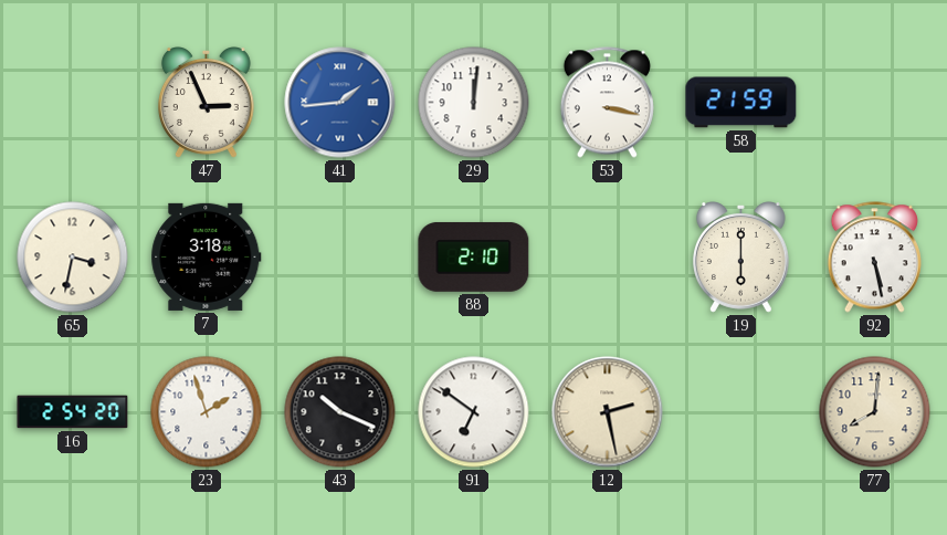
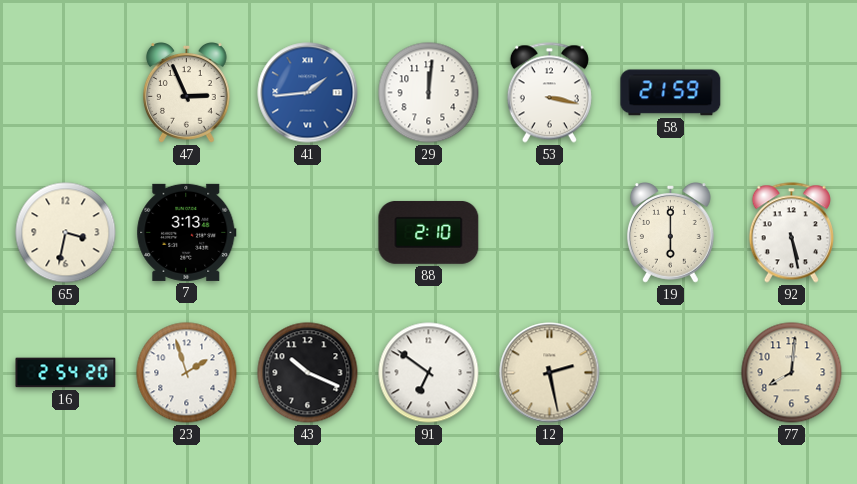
7: 3:18 -> 3:13
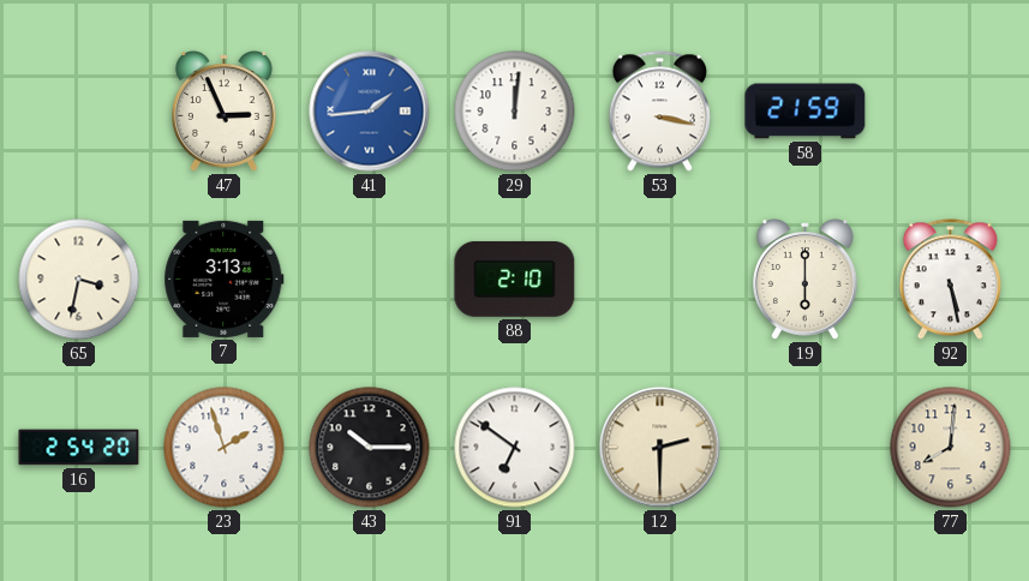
43: 10:19 -> 10:15
12: 2:28 -> 2:30
